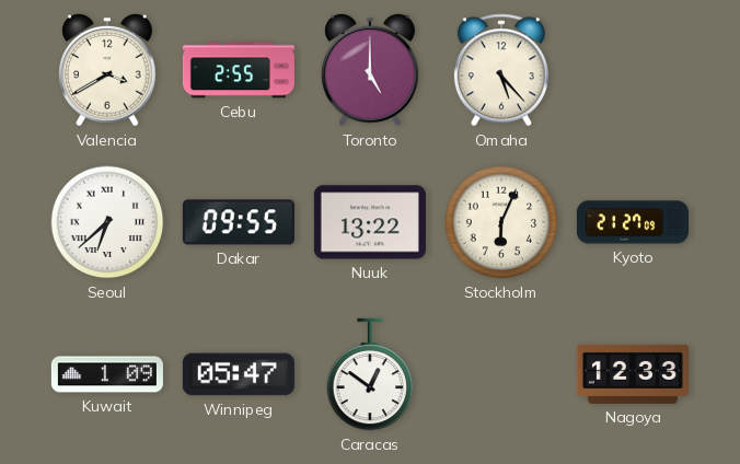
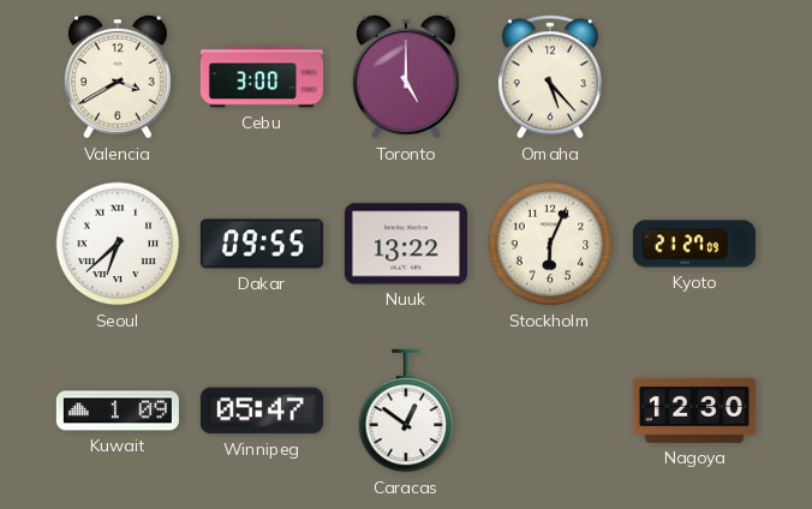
Cebu: 2:55 -> 3:00
Nagoya: 12:33 -> 12:30
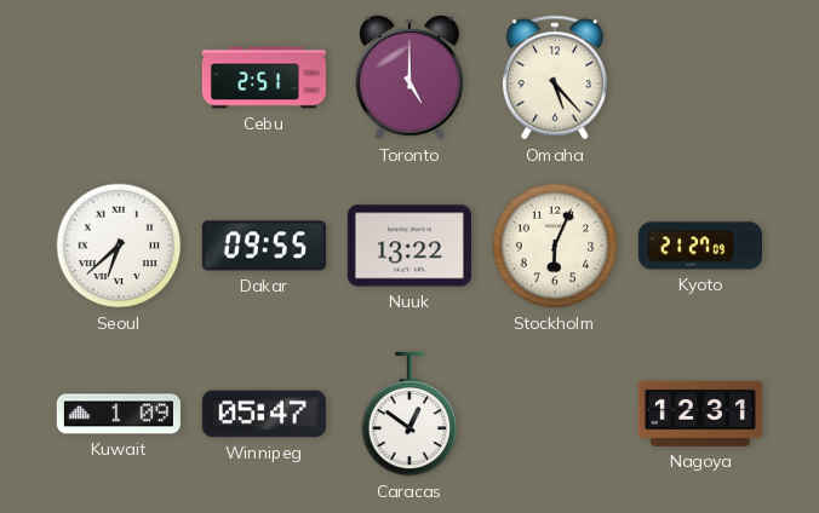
Valencia: 3:40 -> none
Cebu: 3:00 -> 2:51
Nagoya: 12:30 -> 12:31
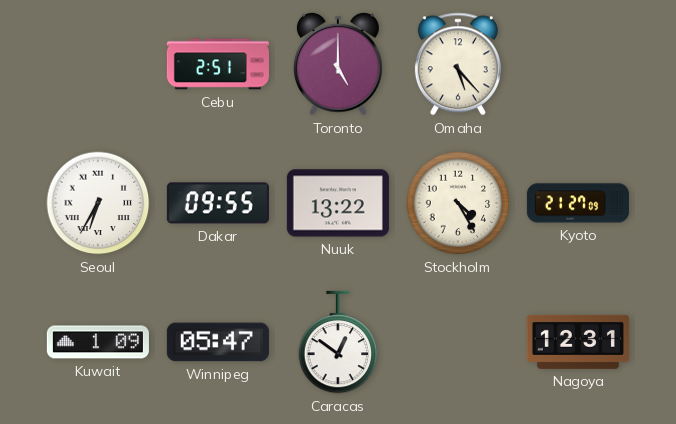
Seoul: 6:38 -> 6:35
Stockholm: 6:04 -> 4:25
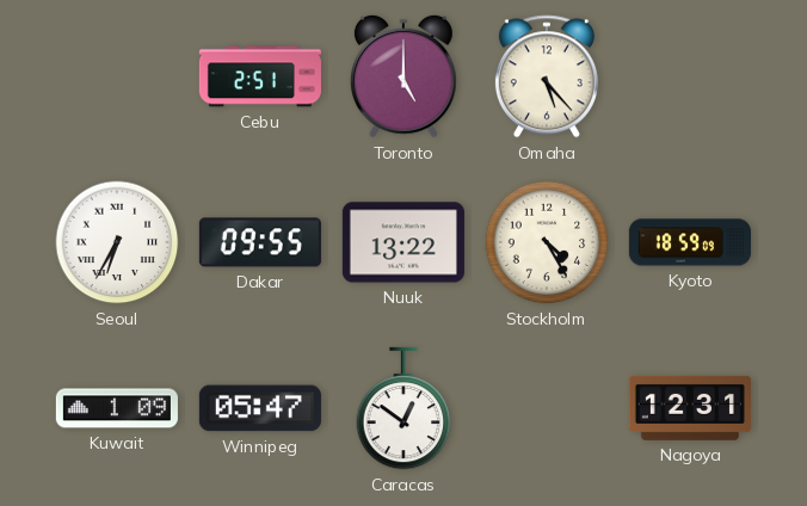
Kyoto: 21:27 -> 18:59
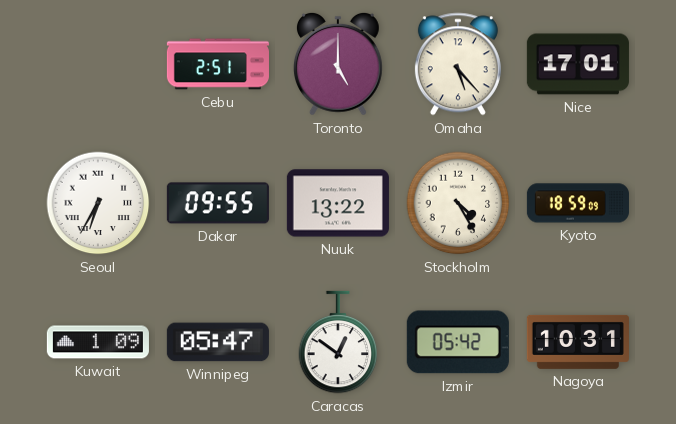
Nice: none -> 17:01
Izmir: none -> 05:42
Nagoya: 12:31 -> 10:31
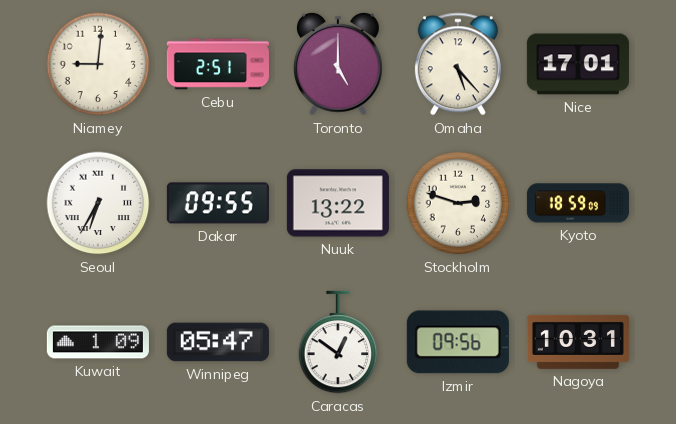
Niamey: none -> 9:01
Stockholm: 4:25 -> 2:48
Izmir: 05:42 -> 09:56
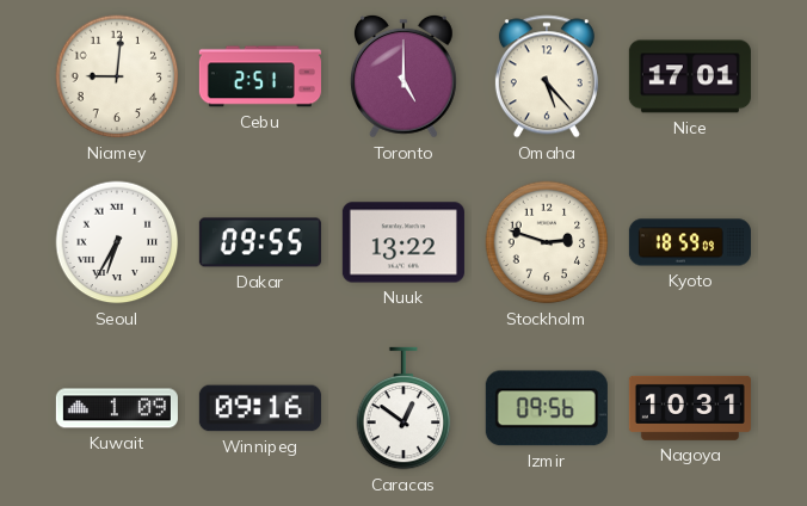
Winnipeg: 05:47 -> 09:16
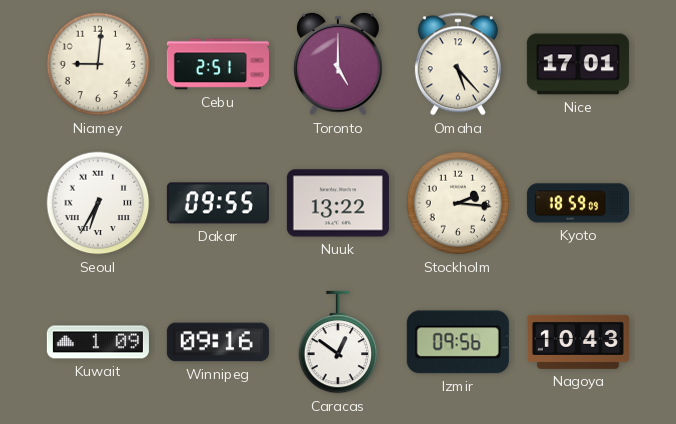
Stockholm: 2:48 -> 2:16
Nagoya: 10:31 -> 10:43
